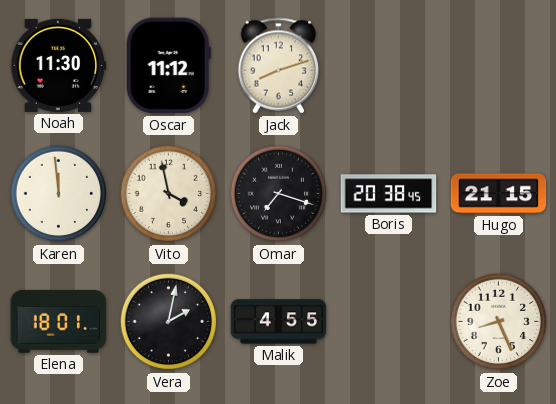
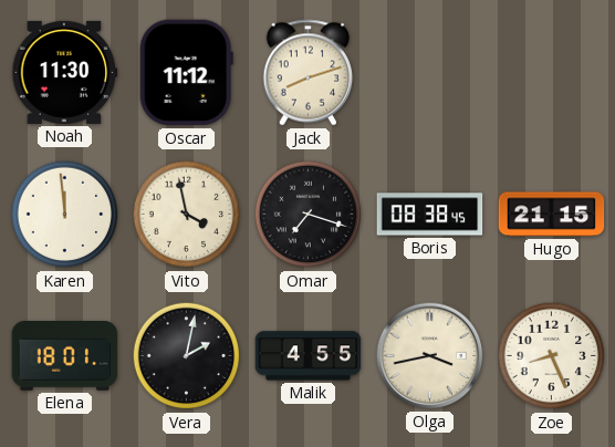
Boris: 20:38 -> 08:38
Olga: none -> 3:43
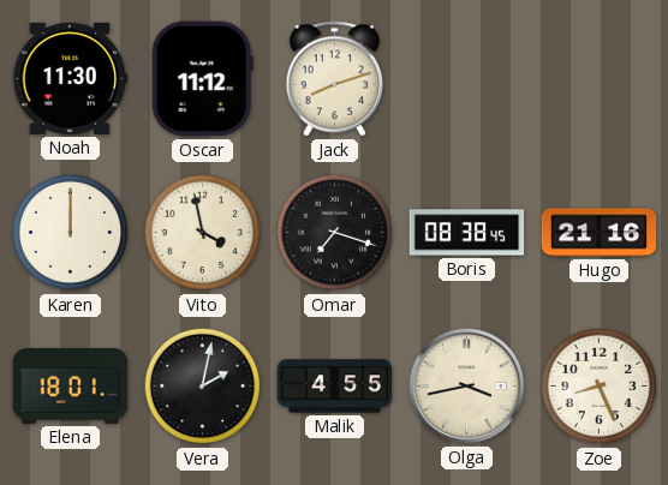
Karen: 11:59 -> 12:00
Hugo: 21:15 -> 21:16
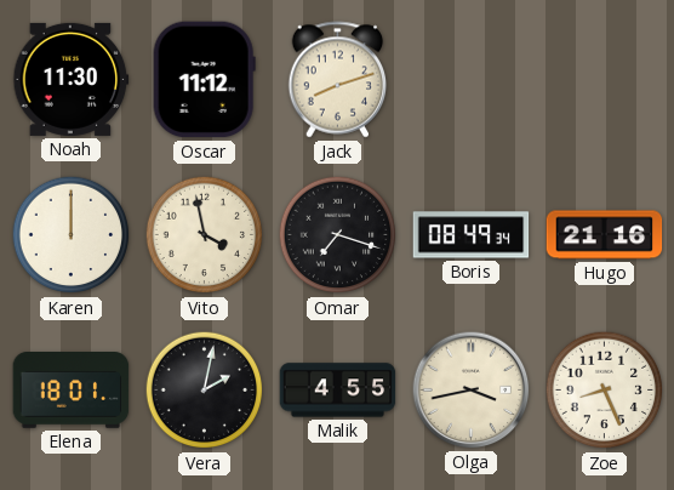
Boris: 08:38 -> 08:49
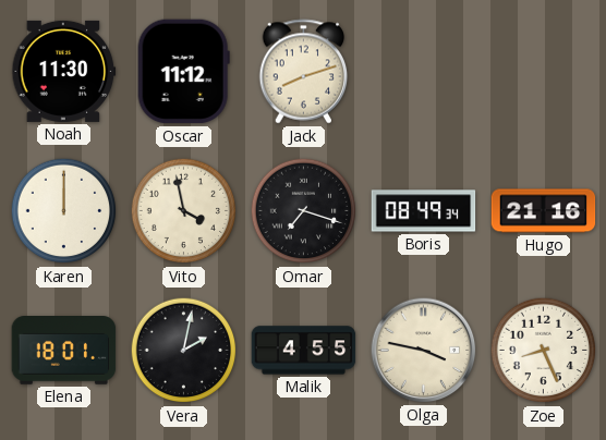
Olga: 3:43 -> 3:47
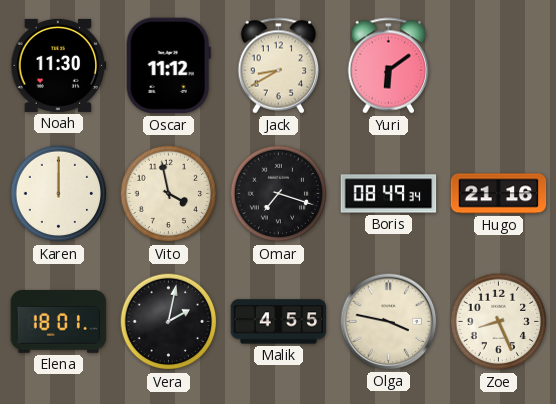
Jack: 8:12 -> 8:40
Yuri: none -> 6:09
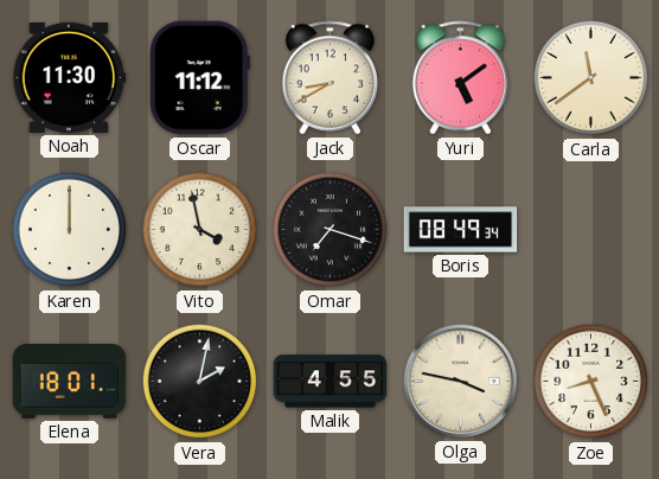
Yuri: 6:09 -> 5:09
Carla: none -> 11:39
Hugo: 21:16 -> none
